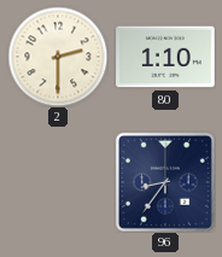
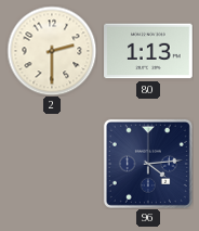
80: 1:10 -> 1:13
96: 8:36 -> 4:14
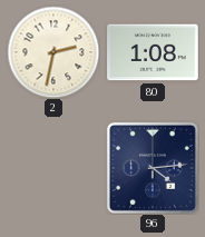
2: 2:30 -> 2:32
80: 1:13 -> 1:08
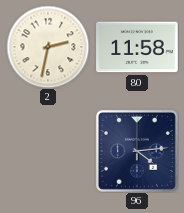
80: 1:08 -> 11:58
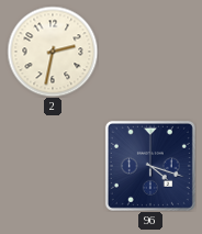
80: 11:58 -> none
96: 4:14 -> 4:18
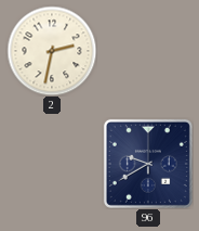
96: 4:18 -> 9:40
